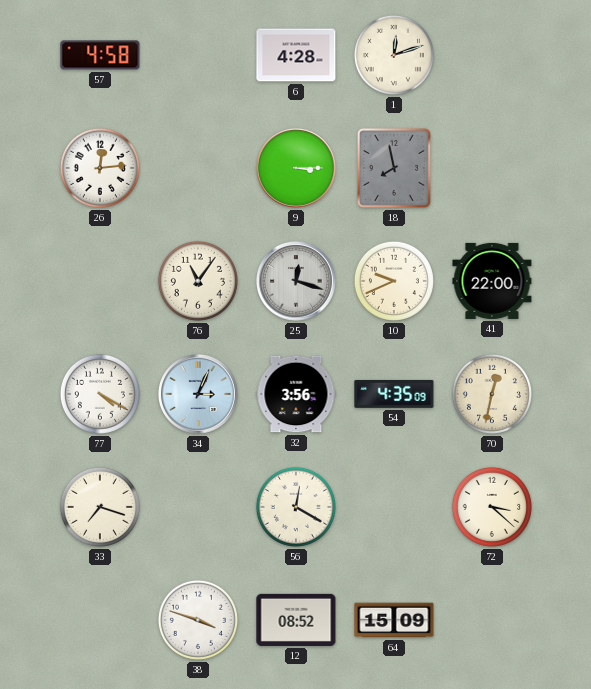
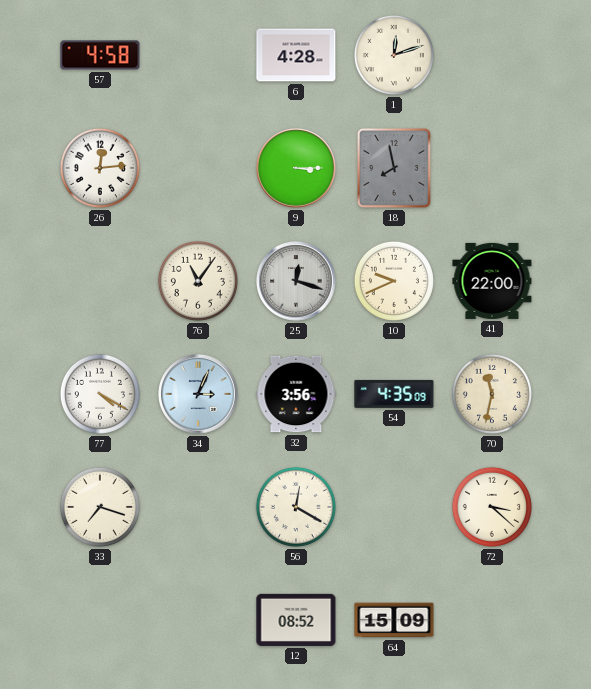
70: 12:32 -> 11:32
38: 3:48 -> none
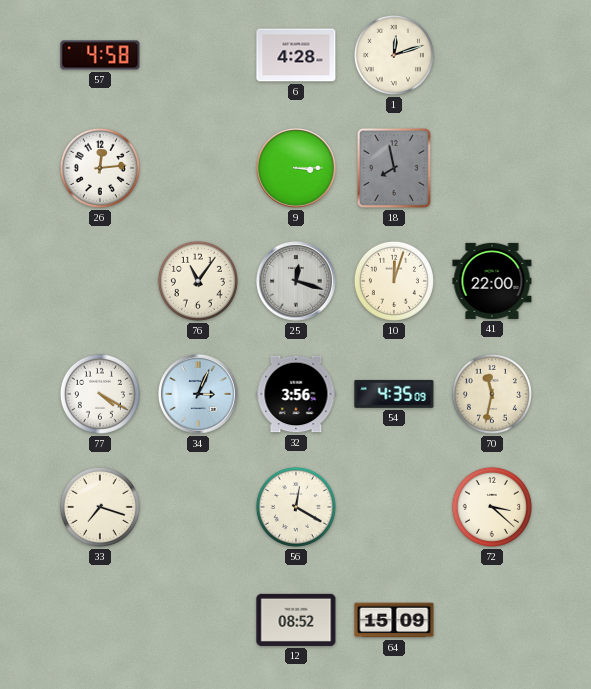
10: 9:41 -> 12:03
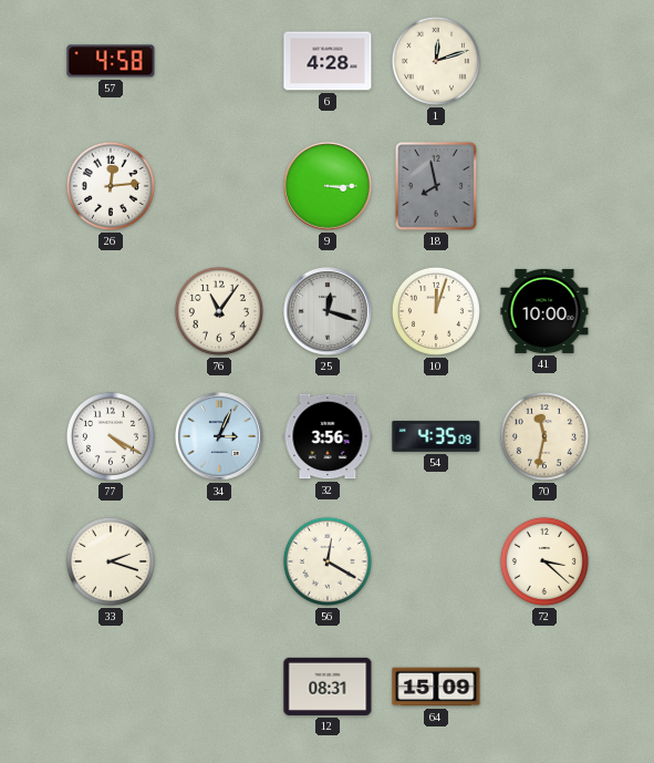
41: 22:00 -> 10:00
33: 7:18 -> 2:18
12: 08:52 -> 08:31
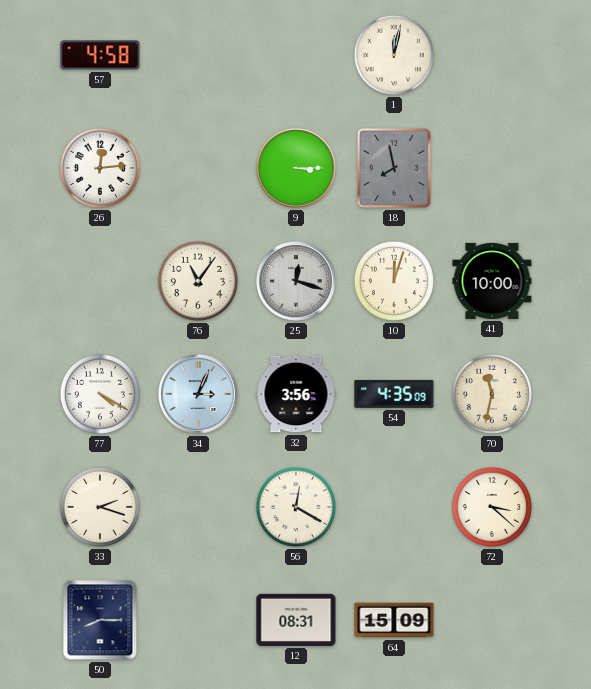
6: 4:28 -> none
1: 12:12 -> 12:02
50: none -> 8:15
